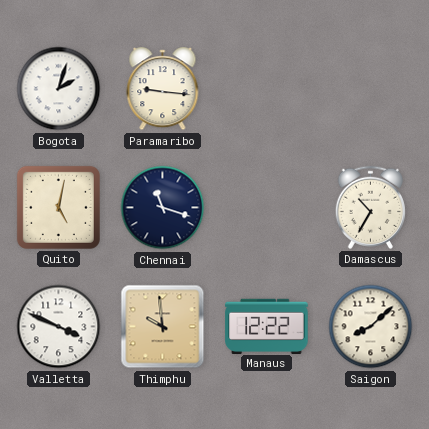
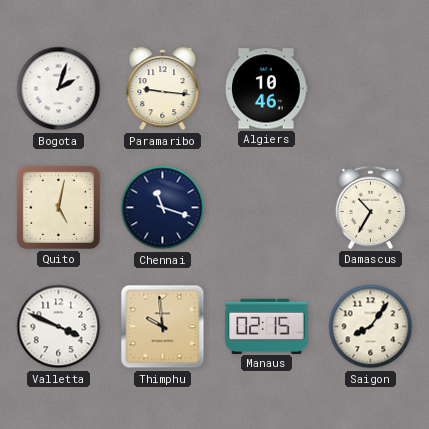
Algiers: none -> 10:46
Manaus: 12:22 -> 02:15
Saigon: 8:08 -> 8:06
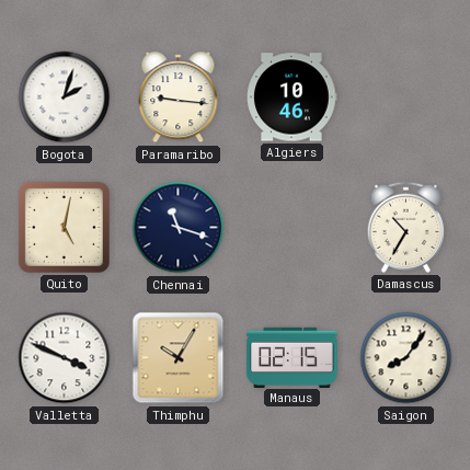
Thimphu: 9:59 -> 10:05
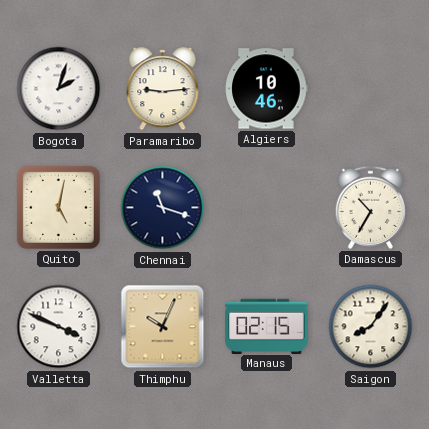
Paramaribo: 9:16 -> 9:14
Thimphu: 10:05 -> 10:04
